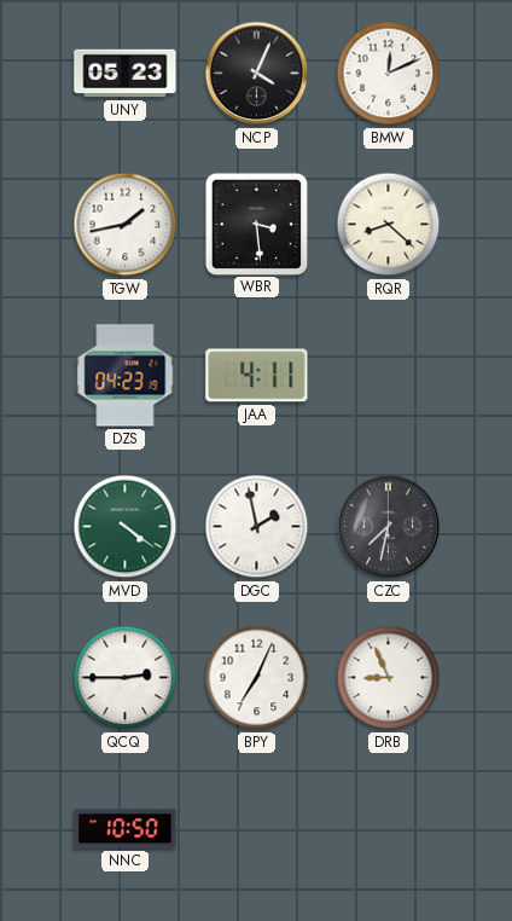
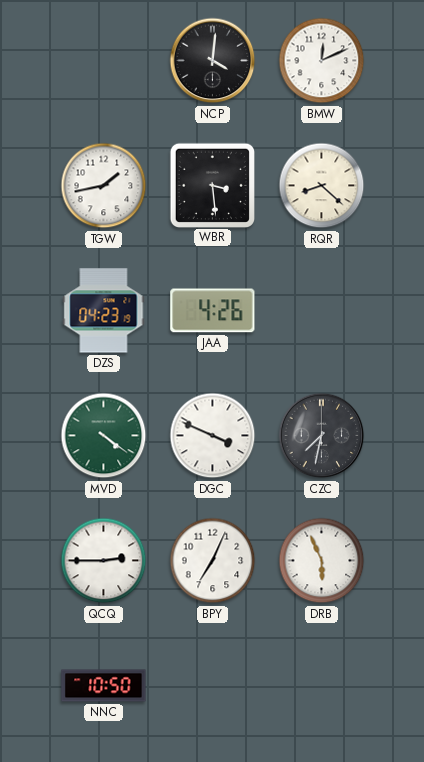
UNY: 05:23 -> none
NCP: 4:04 -> 4:01
JAA: 4:11 -> 4:26
DGC: 1:58 -> 3:49
DRB: 8:56 -> 5:56
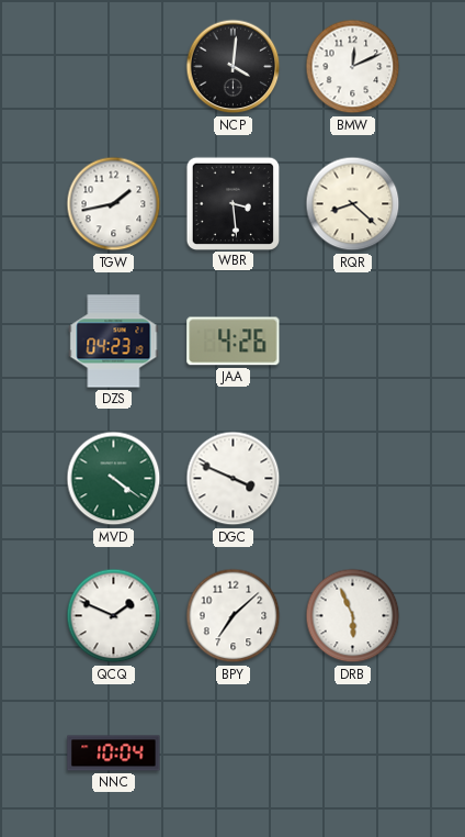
CZC: 7:32 -> none
QCQ: 2:45 -> 1:49
BPY: 7:04 -> 7:08
NNC: 10:50 -> 10:04
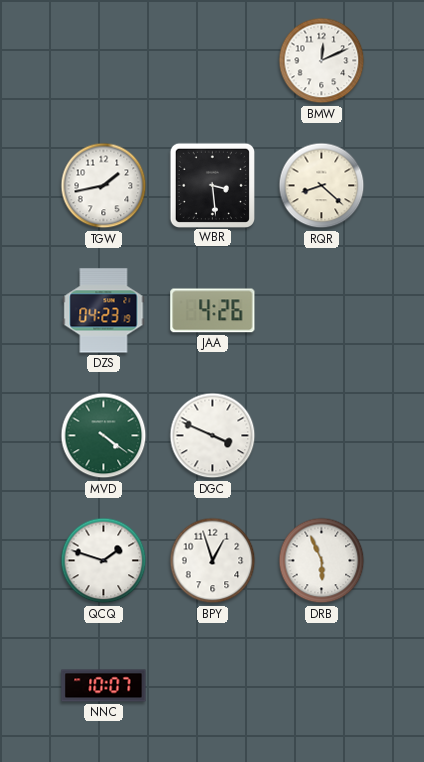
NCP: 4:01 -> none
QCQ: 1:49 -> 1:48
BPY: 7:08 -> 12:57
NNC: 10:04 -> 10:07
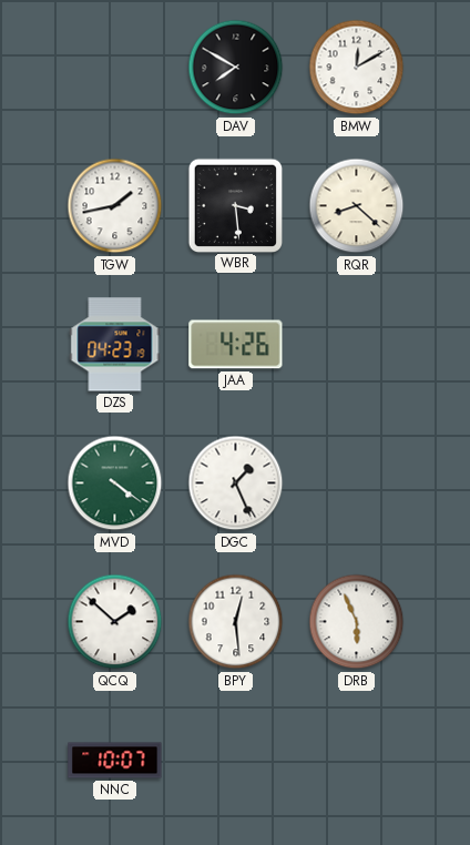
DAV: none -> 7:50
BMW: 12:11 -> 12:10
DGC: 3:49 -> 1:26
QCQ: 1:48 -> 1:52
BPY: 12:57 -> 12:29
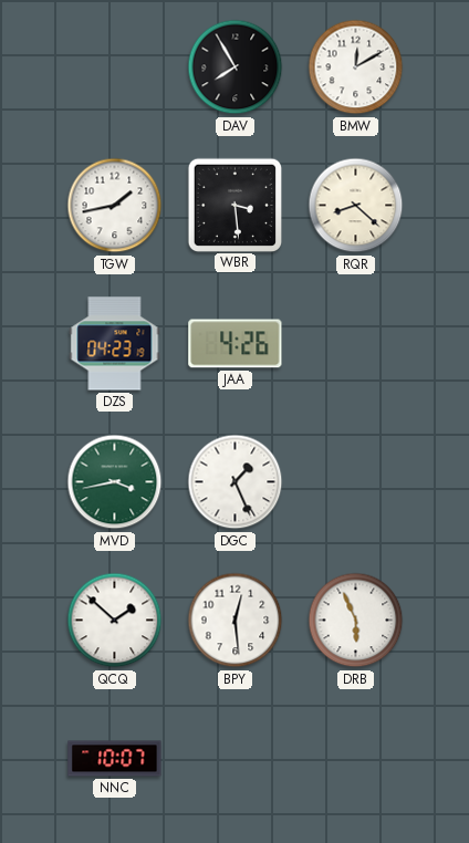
DAV: 7:50 -> 7:55
MVD: 4:21 -> 3:43
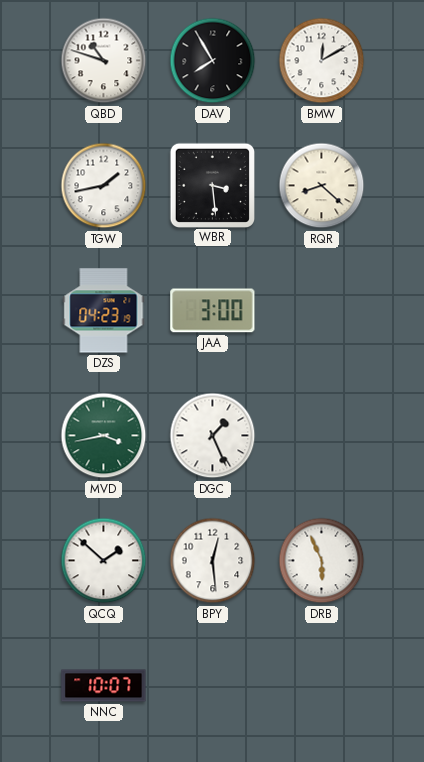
QBD: none -> 10:48
JAA: 4:26 -> 3:00
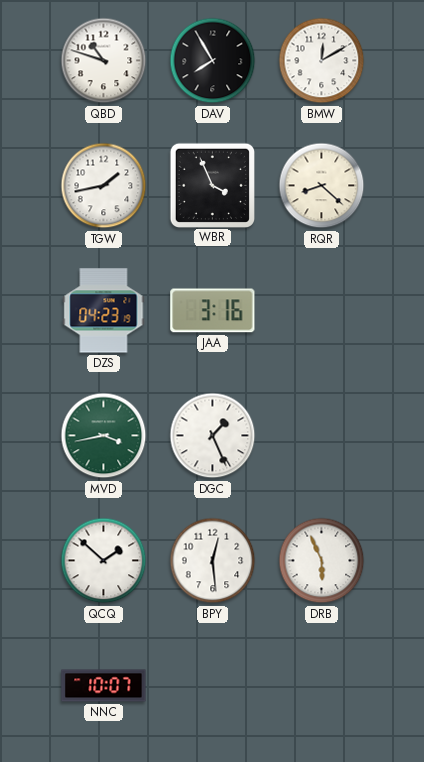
WBR: 3:29 -> 3:56
JAA: 3:00 -> 3:16
